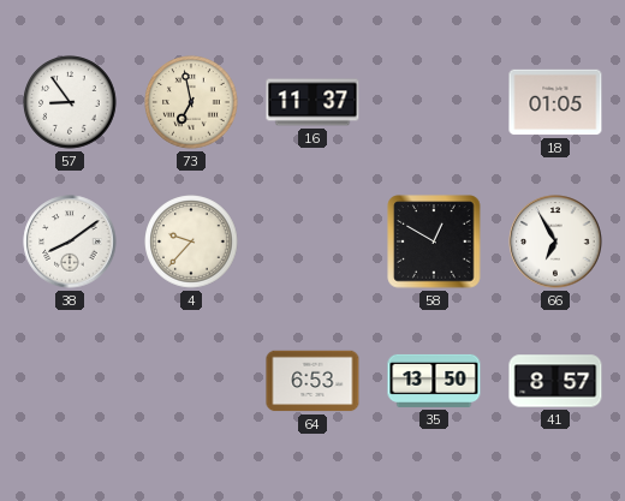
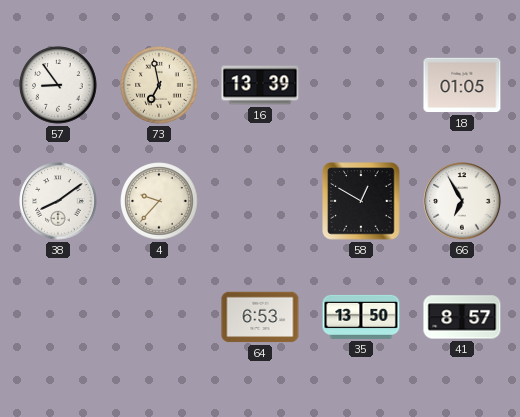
16: 11:37 -> 13:39
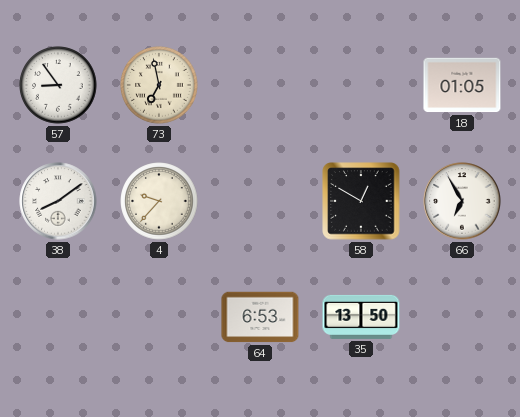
16: 13:39 -> none
41: 8:57 -> none
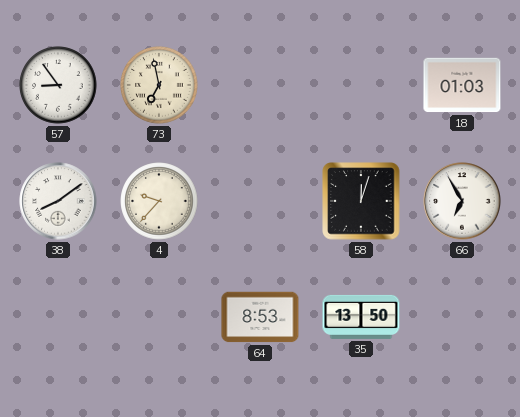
18: 01:05 -> 01:03
58: 12:50 -> 12:03
64: 6:53 -> 8:53
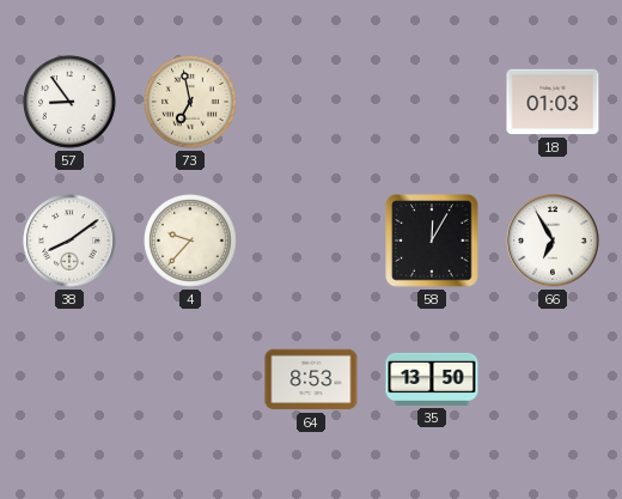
58: 12:03 -> 12:05
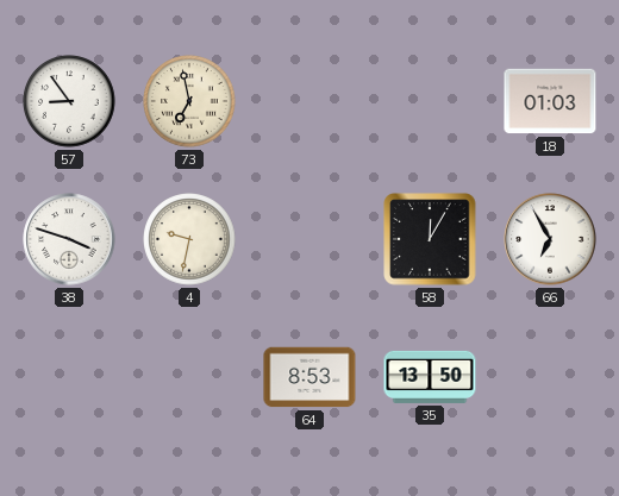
38: 8:09 -> 3:48
4: 9:37 -> 9:32
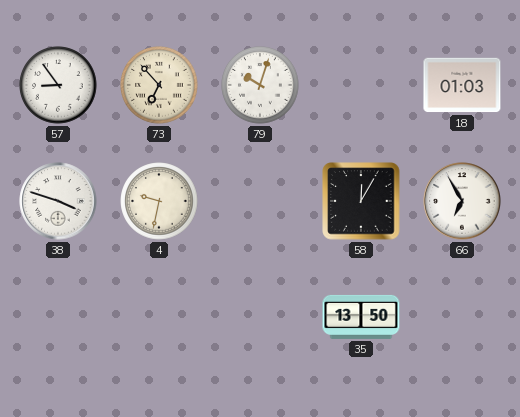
73: 6:58 -> 6:53
79: none -> 10:03
64: 8:53 -> none
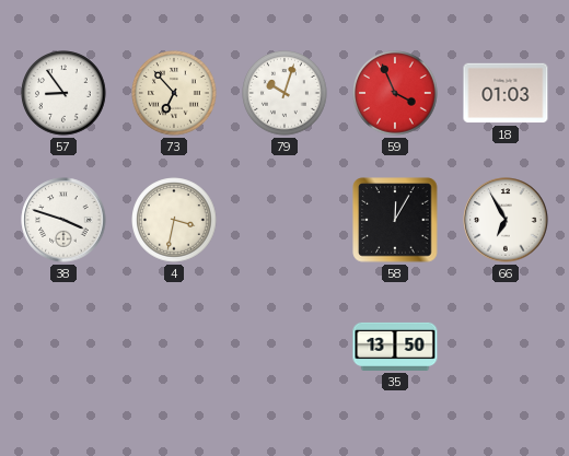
59: none -> 3:56
4: 9:32 -> 3:32
